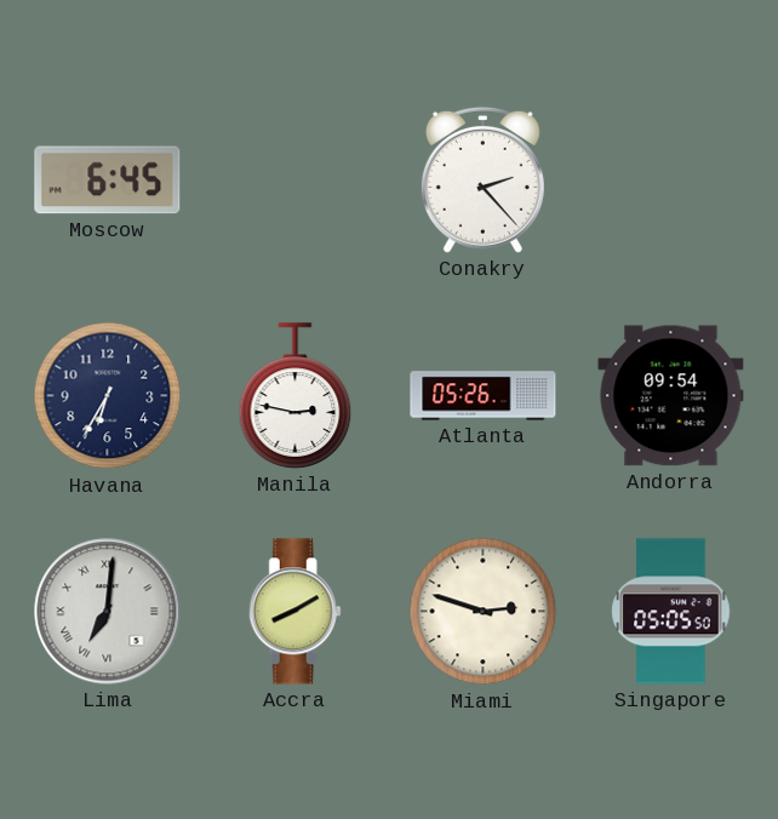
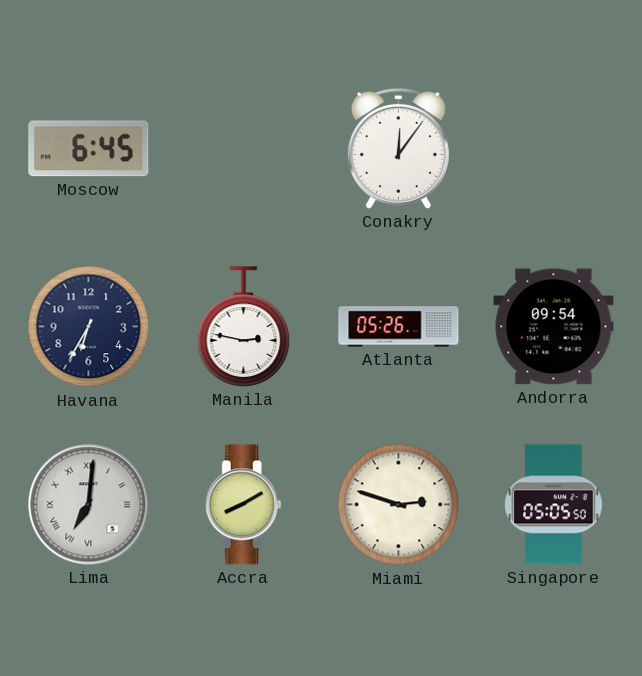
Conakry: 2:23 -> 12:06
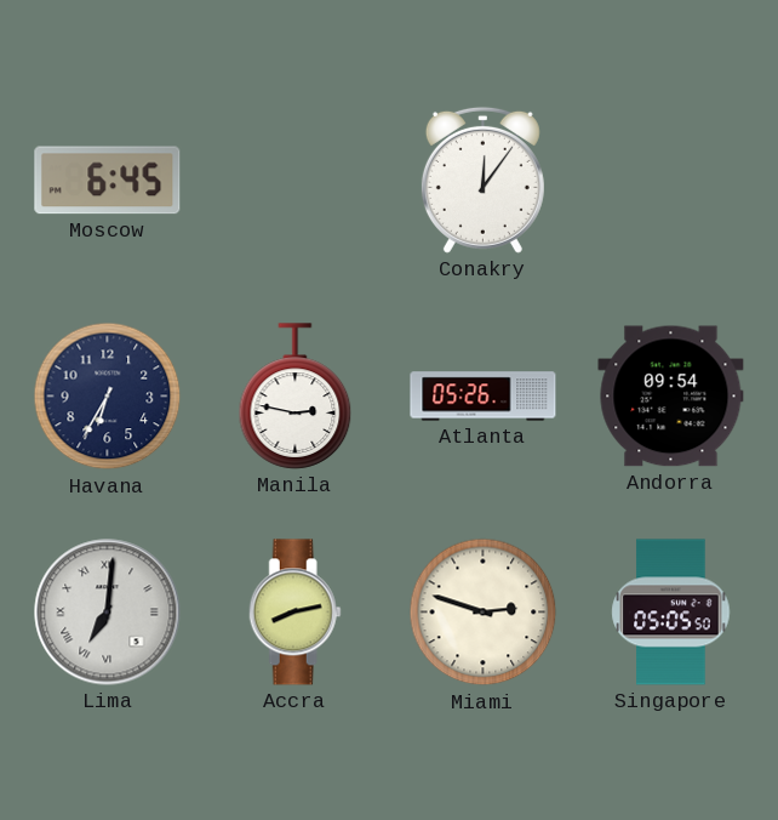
Accra: 8:10 -> 8:13
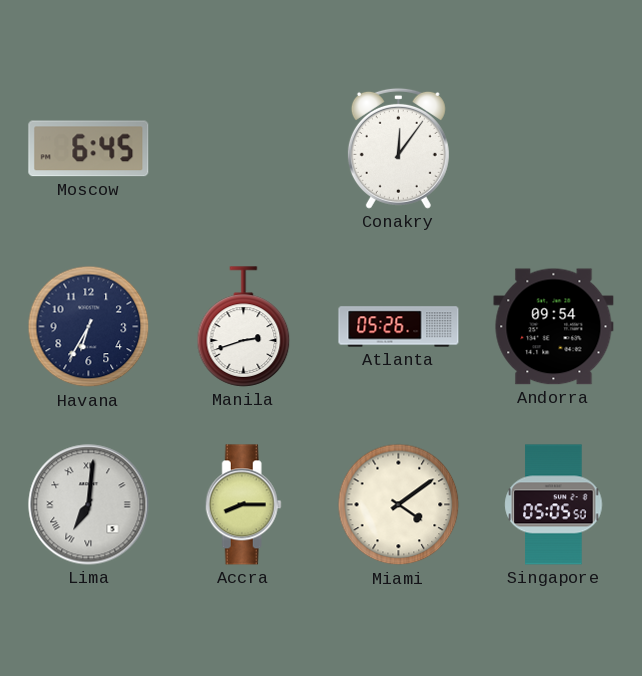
Manila: 2:47 -> 2:42
Accra: 8:13 -> 8:15
Miami: 2:48 -> 4:09
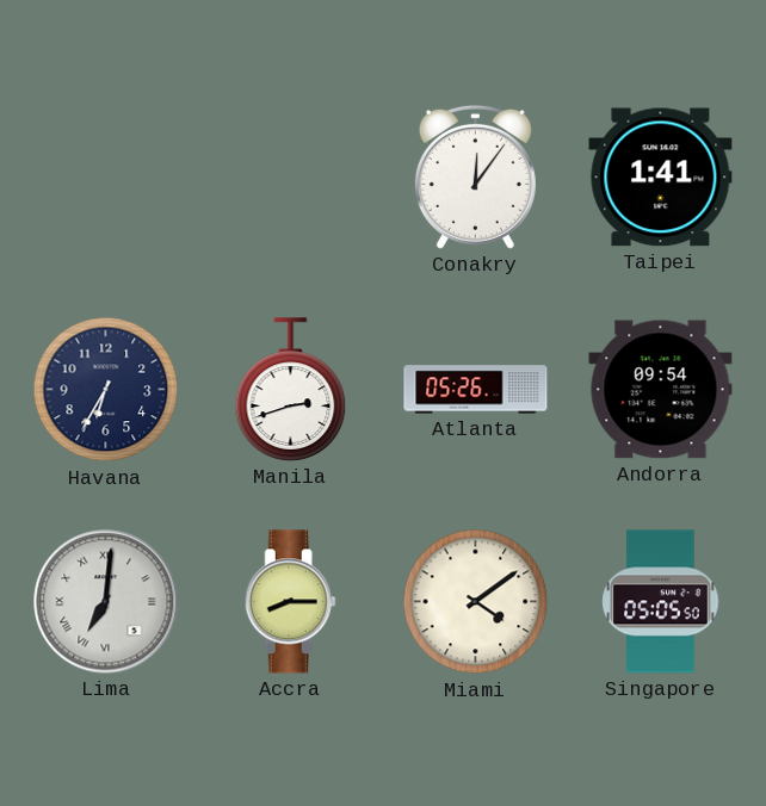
Moscow: 6:45 -> none
Taipei: none -> 1:41
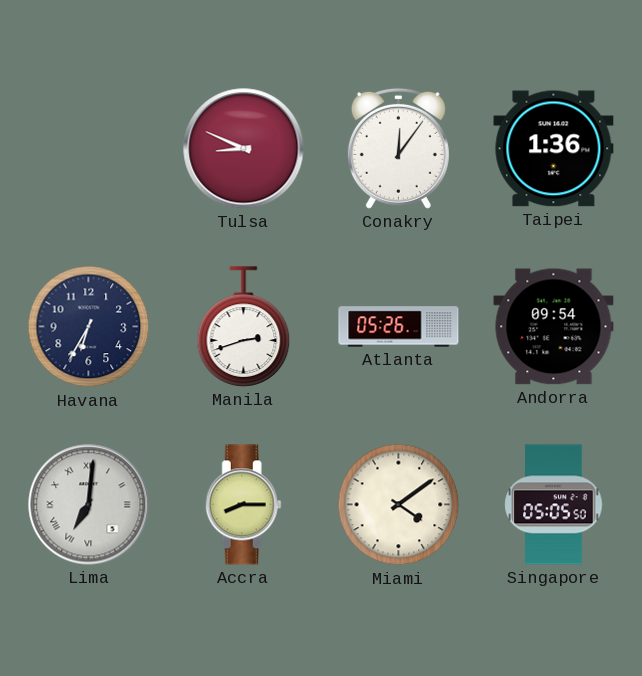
Tulsa: none -> 8:49
Taipei: 1:41 -> 1:36
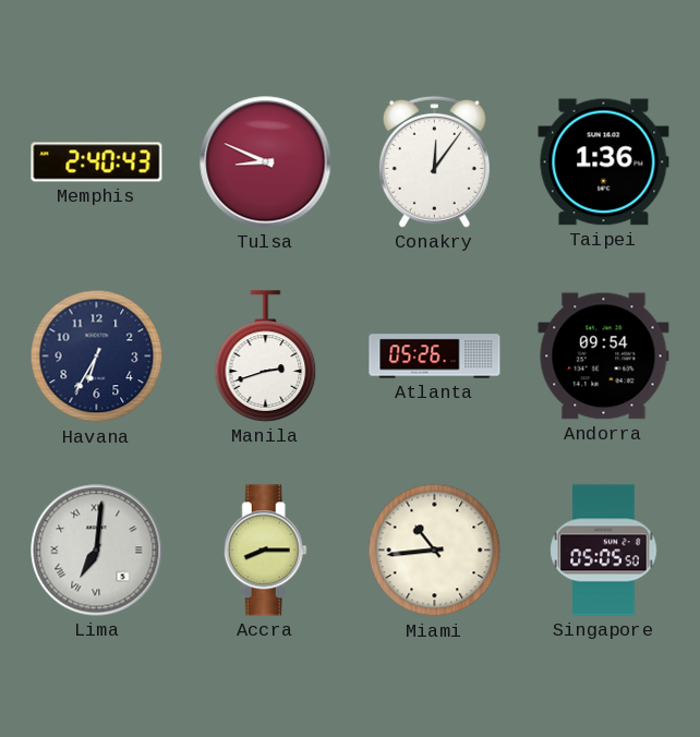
Memphis: none -> 2:40
Miami: 4:09 -> 10:44
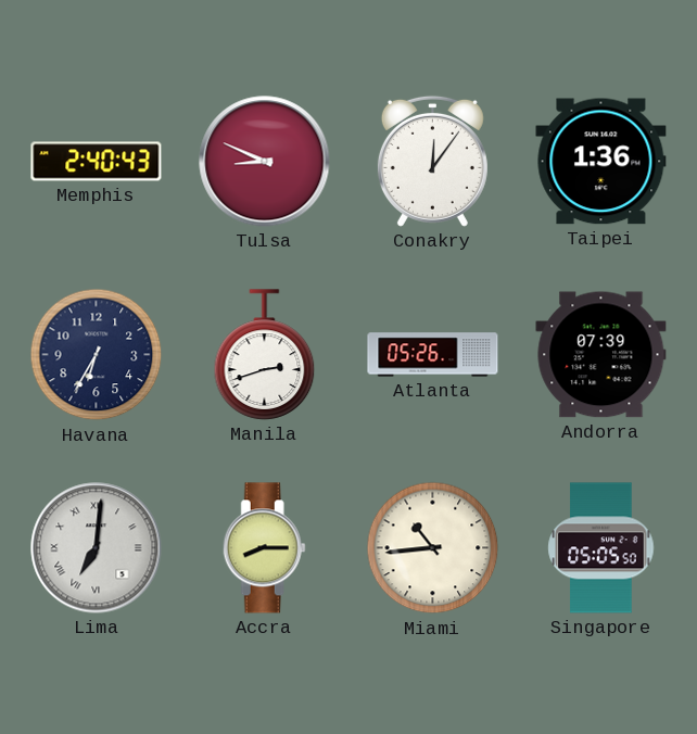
Andorra: 09:54 -> 07:39
